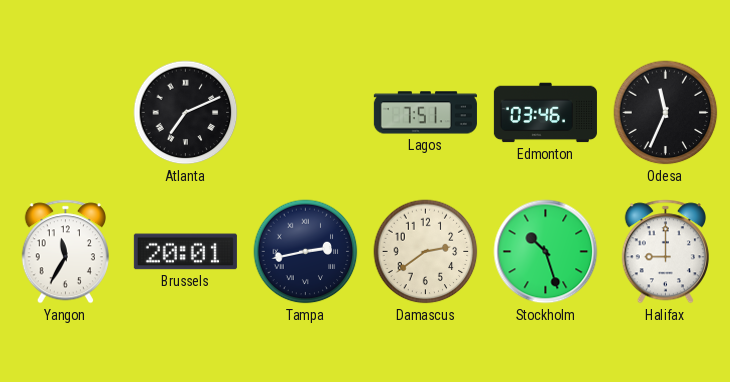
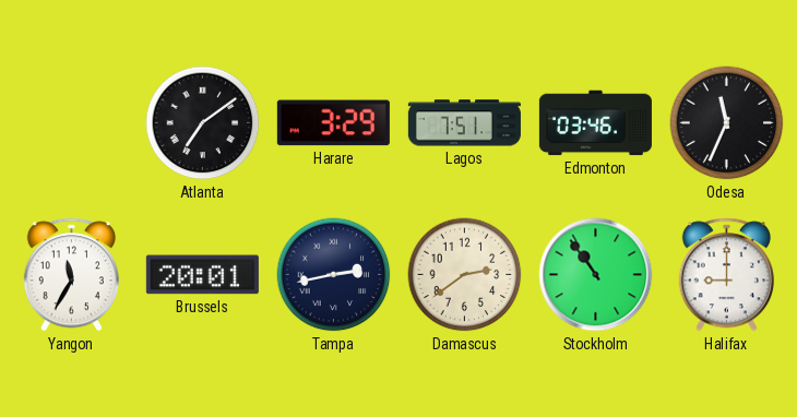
Atlanta: 7:11 -> 7:09
Harare: none -> 3:29
Stockholm: 10:27 -> 10:54
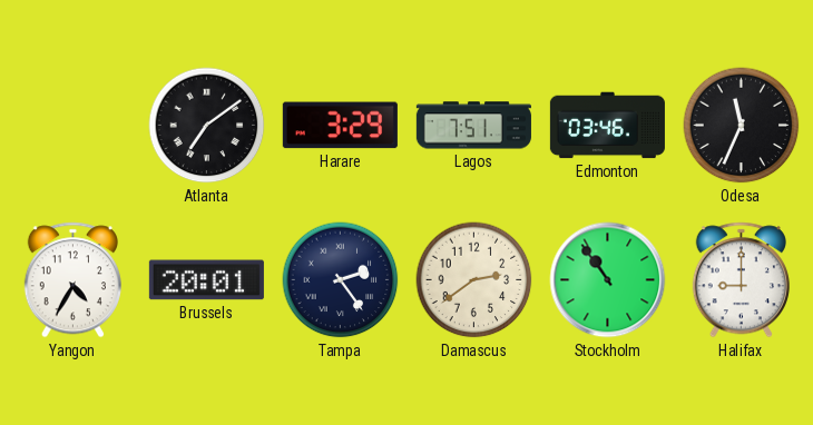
Yangon: 11:35 -> 4:35
Tampa: 2:43 -> 2:24
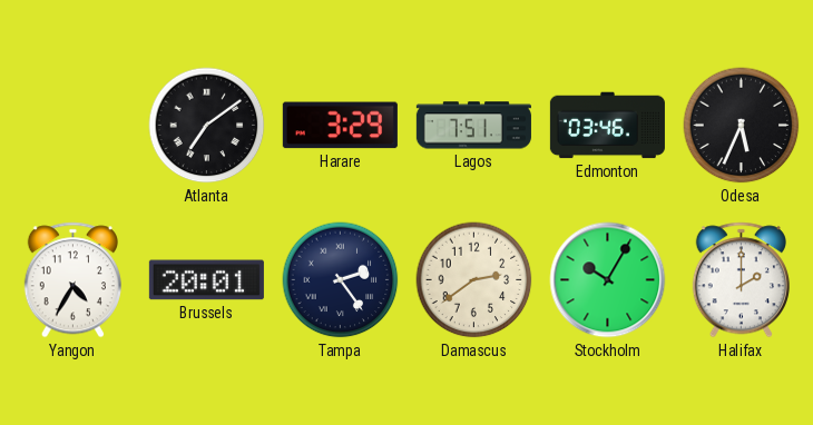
Odesa: 11:34 -> 5:34
Stockholm: 10:54 -> 10:05
Halifax: 9:00 -> 2:00
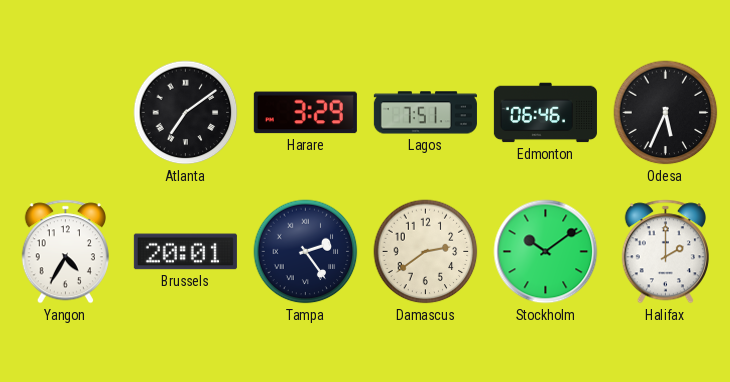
Edmonton: 03:46 -> 06:46
Stockholm: 10:05 -> 10:09
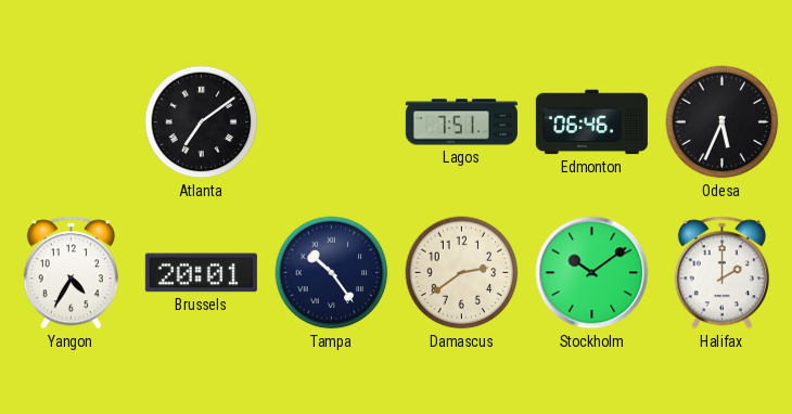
Harare: 3:29 -> none
Tampa: 2:24 -> 10:24
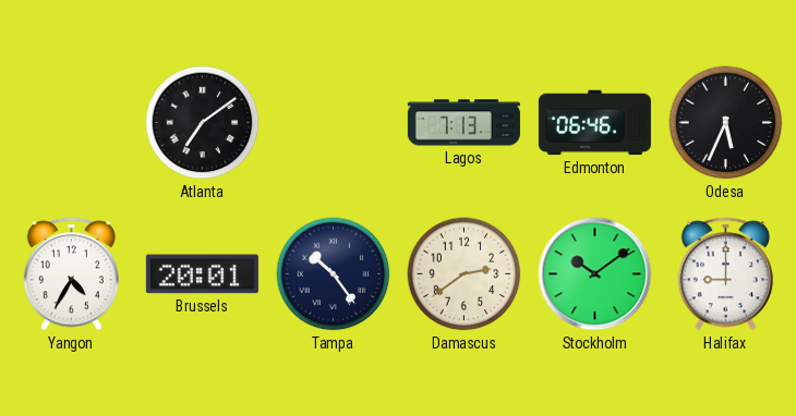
Lagos: 7:51 -> 7:13
Halifax: 2:00 -> 9:00
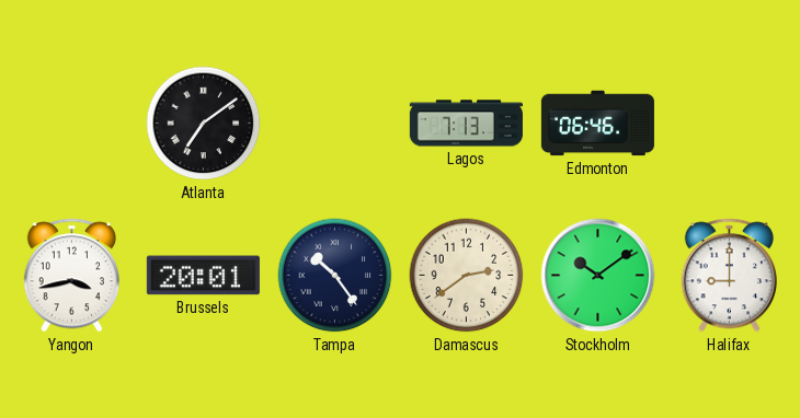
Odesa: 5:34 -> none
Yangon: 4:35 -> 3:43
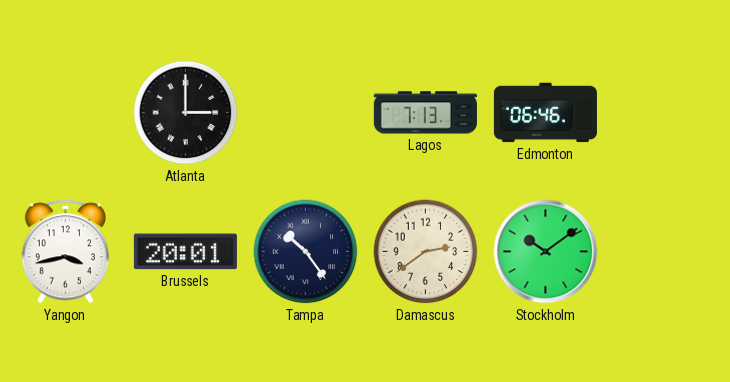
Atlanta: 7:09 -> 3:00
Halifax: 9:00 -> none
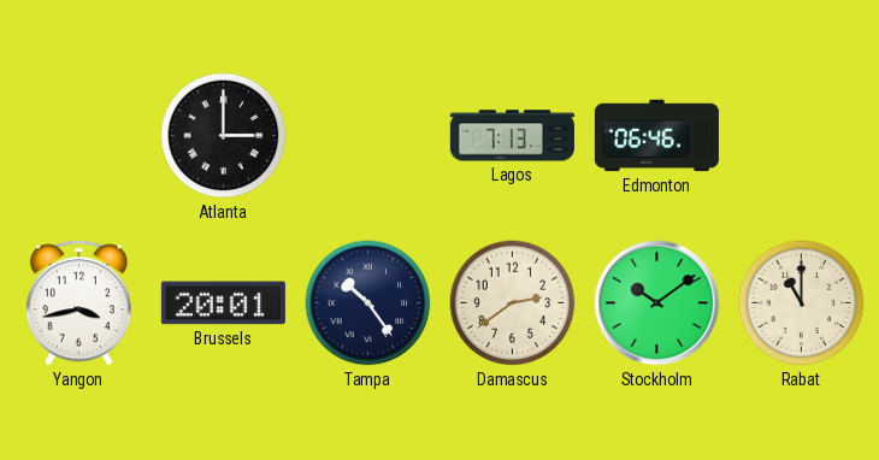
Rabat: none -> 11:00
